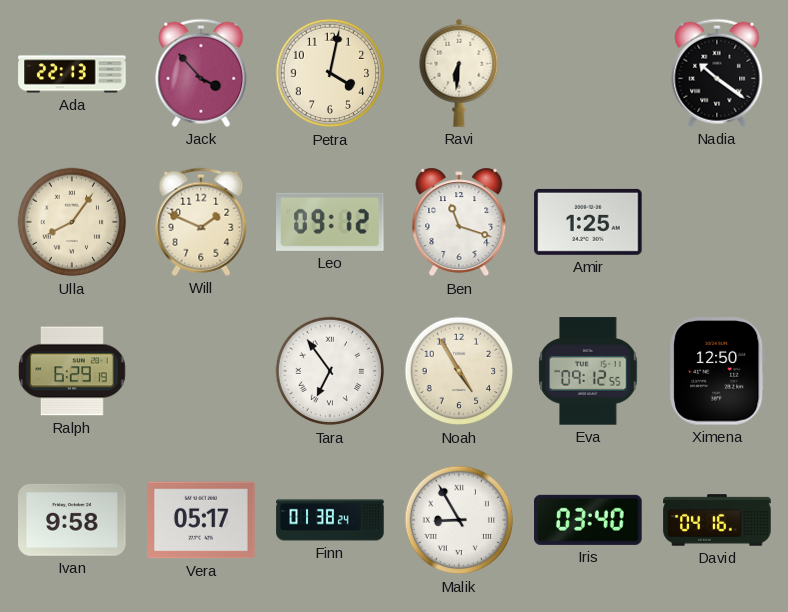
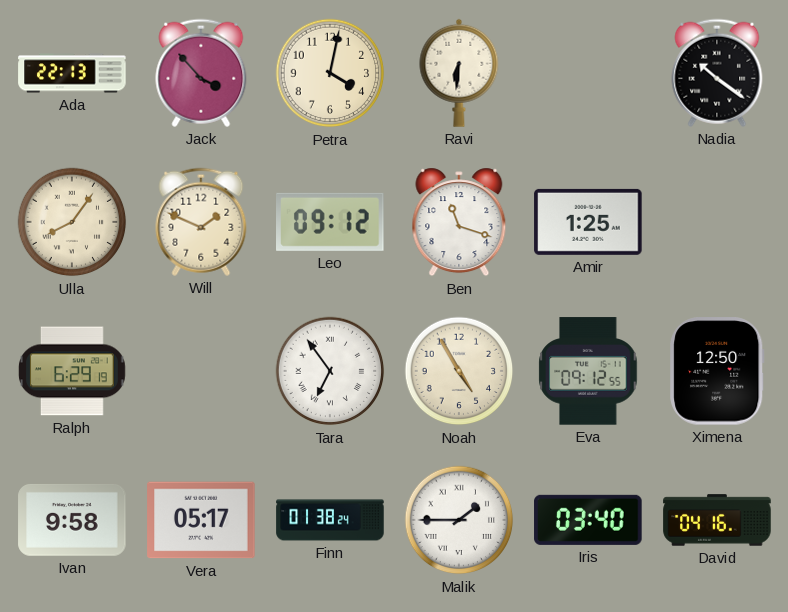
Malik: 8:55 -> 1:45
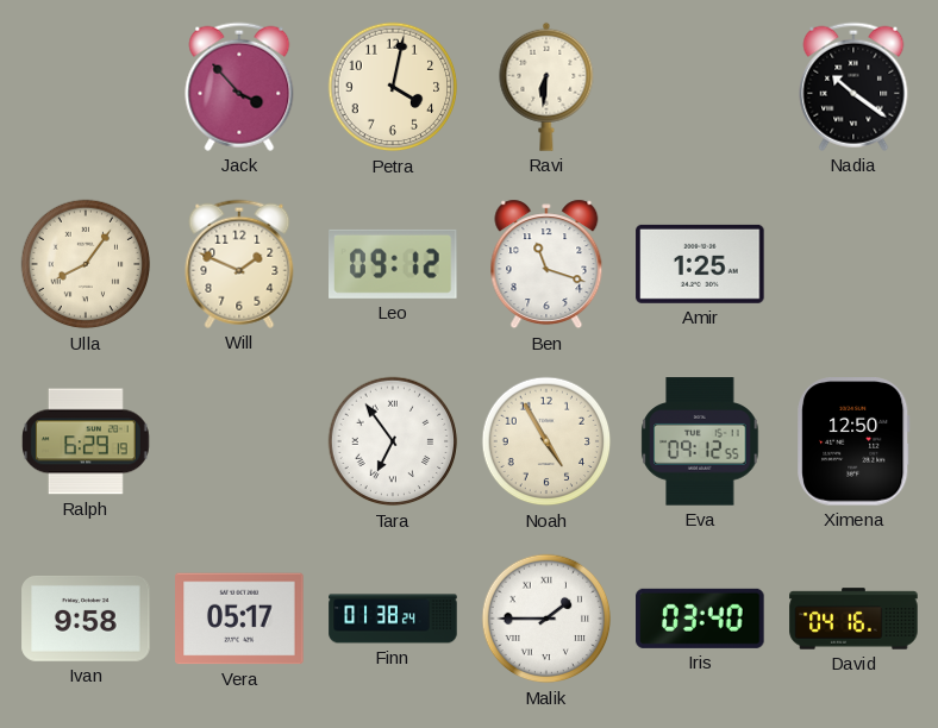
Ada: 22:13 -> none
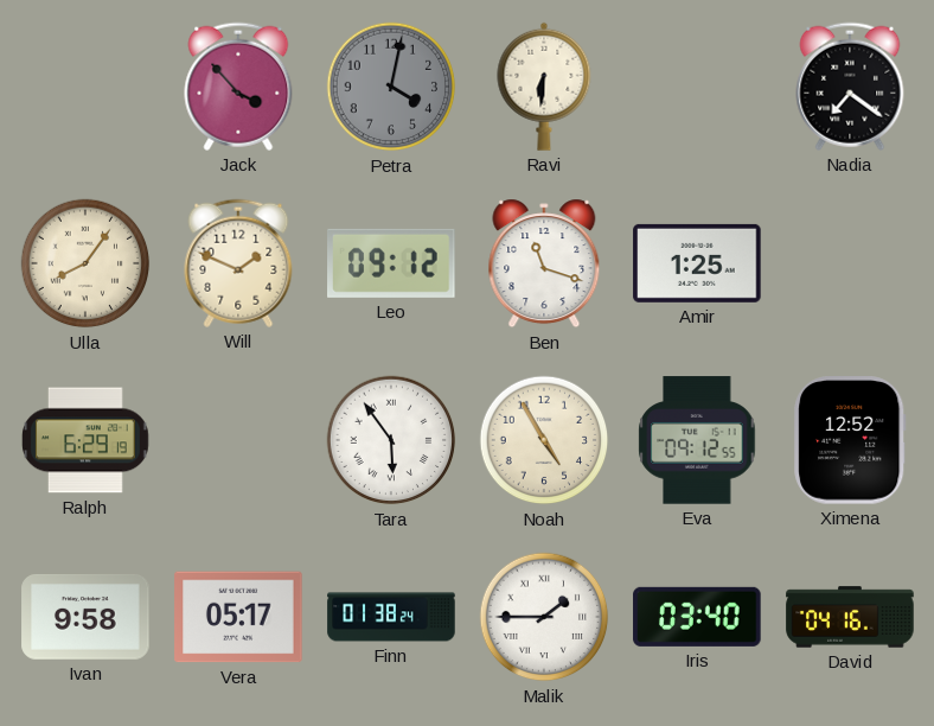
Petra dial: cream -> grey
Nadia: 10:21 -> 7:21
Tara: 6:54 -> 5:54
Ximena: 12:50 -> 12:52
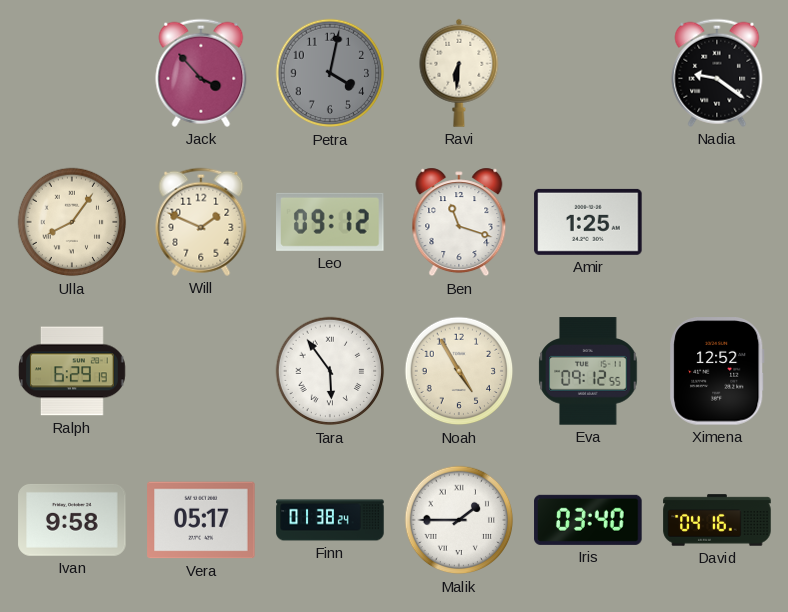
Nadia: 7:21 -> 9:21
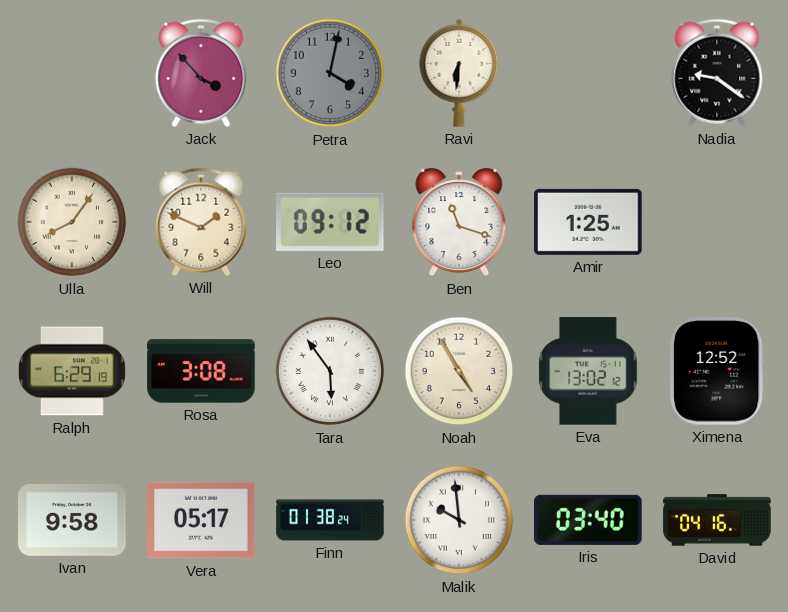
Rosa: none -> 3:08
Eva: 09:12 -> 13:02
Malik: 1:45 -> 9:59
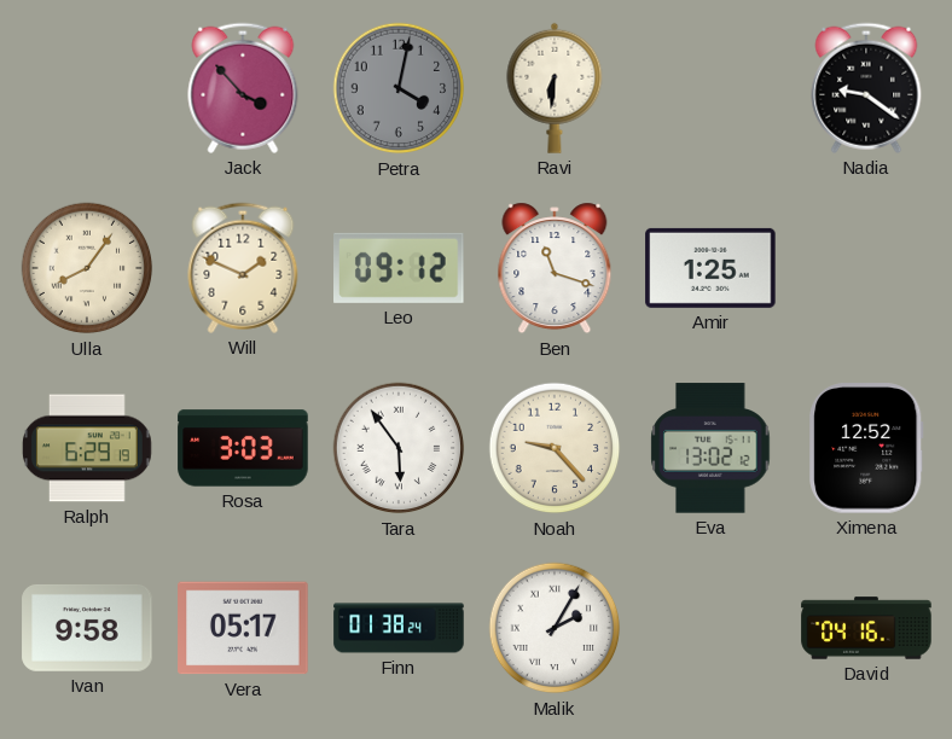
Rosa: 3:08 -> 3:03
Noah: 4:55 -> 9:23
Malik: 9:59 -> 2:05
Iris: 03:40 -> none
